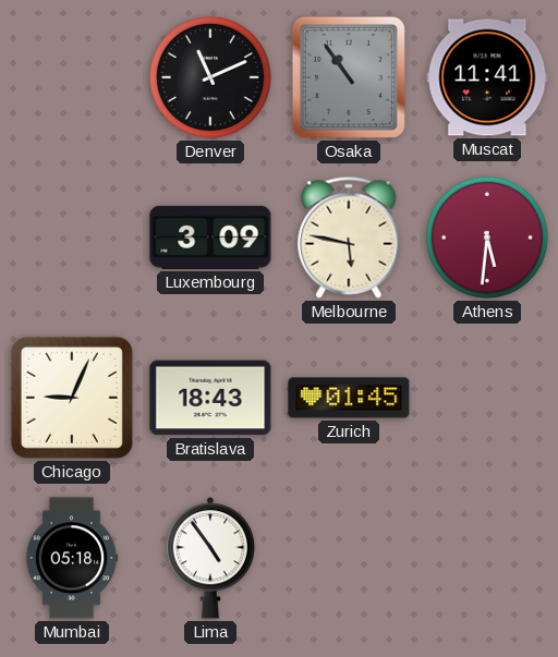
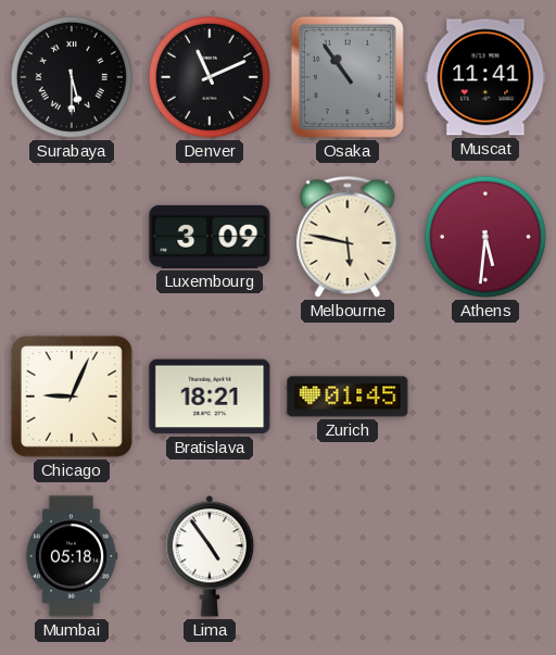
Surabaya: none -> 5:30
Bratislava: 18:43 -> 18:21
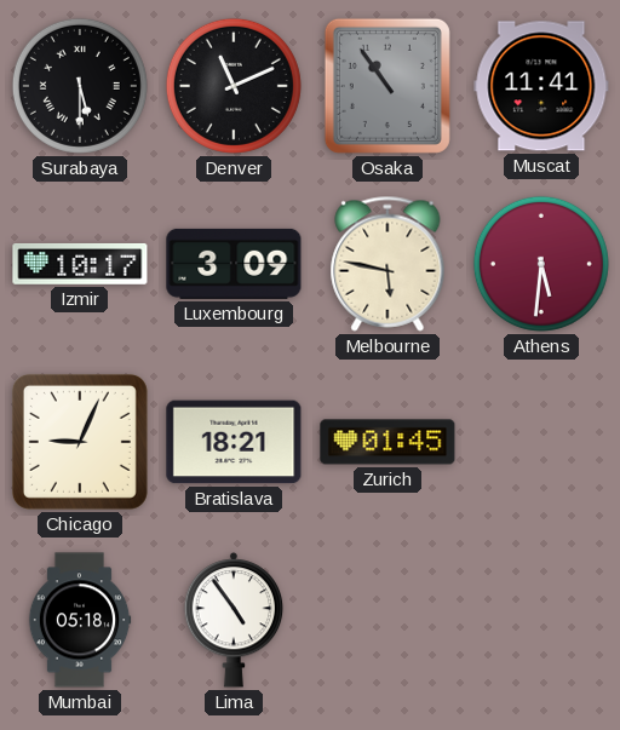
Izmir: none -> 10:17
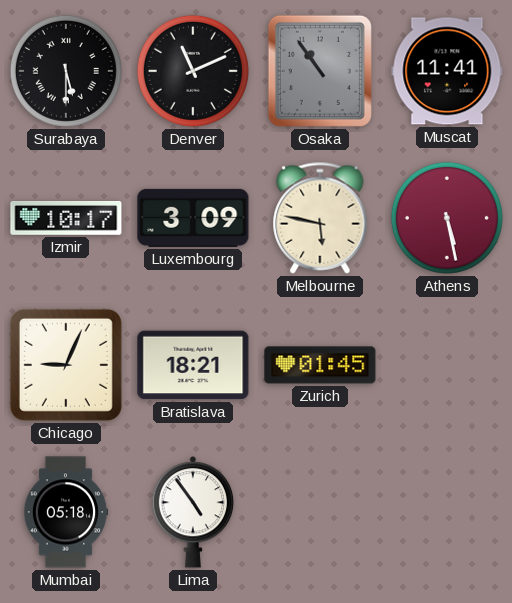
Athens: 5:31 -> 5:28
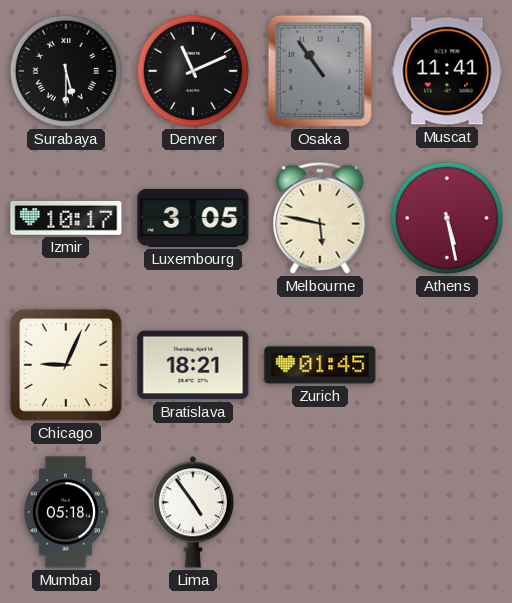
Luxembourg: 3:09 -> 3:05
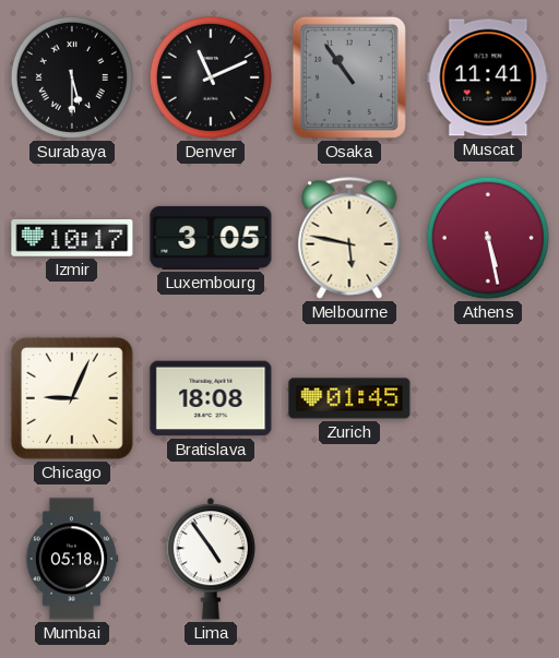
Bratislava: 18:21 -> 18:08
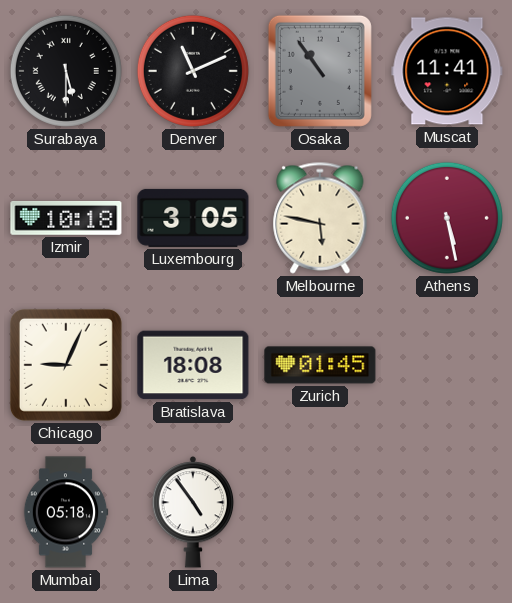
Izmir: 10:17 -> 10:18
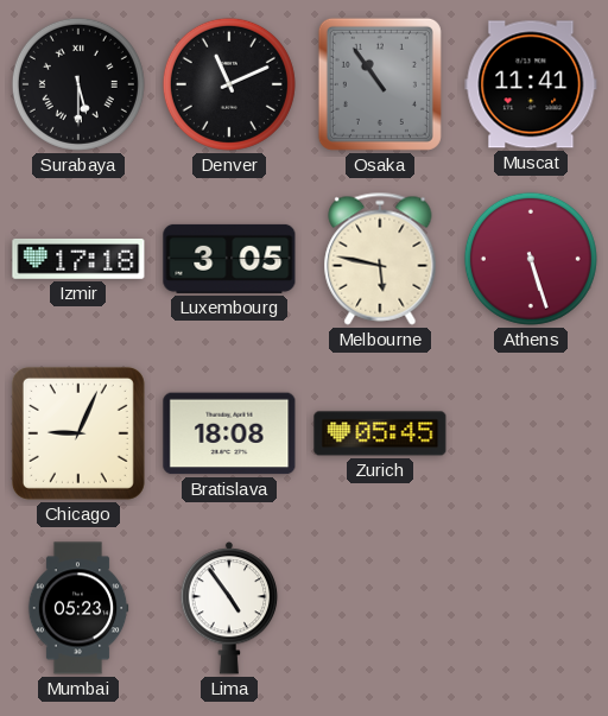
Izmir: 10:18 -> 17:18
Athens: 5:28 -> 5:27
Zurich: 01:45 -> 05:45
Mumbai: 05:18 -> 05:23
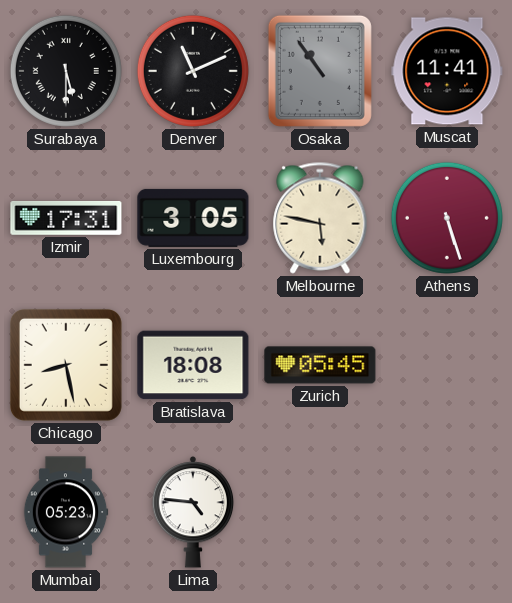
Izmir: 17:18 -> 17:31
Chicago: 9:04 -> 8:28
Lima: 4:54 -> 4:46
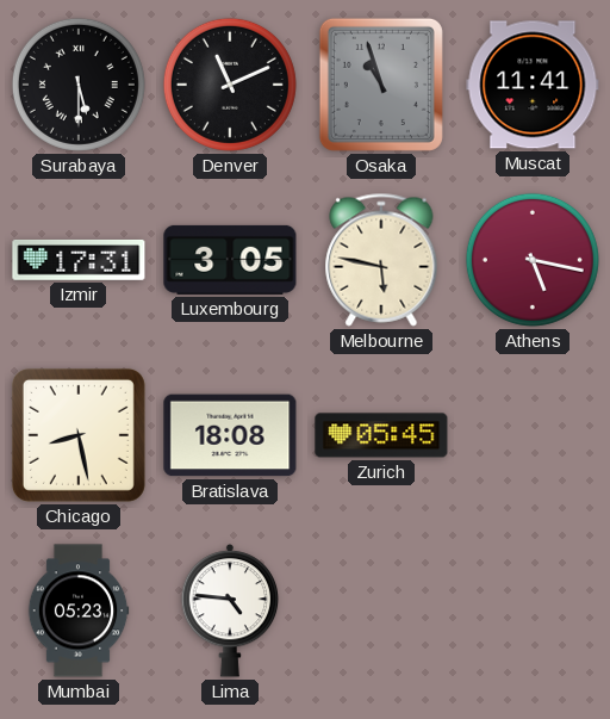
Osaka: 10:54 -> 10:57
Athens: 5:27 -> 5:17
